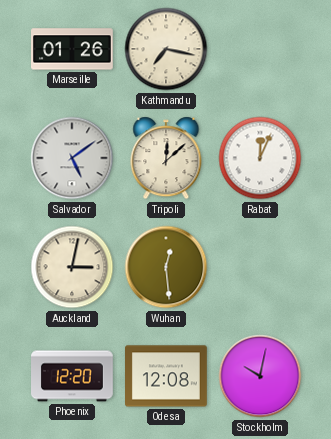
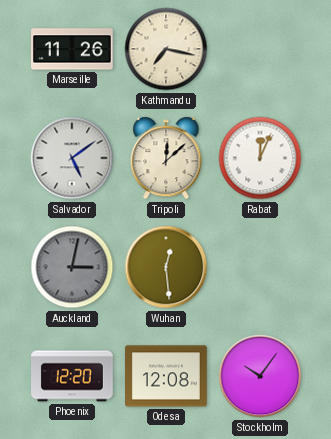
Marseille: 01:26 -> 11:26
Auckland dial: cream -> grey
Stockholm: 10:02 -> 10:06
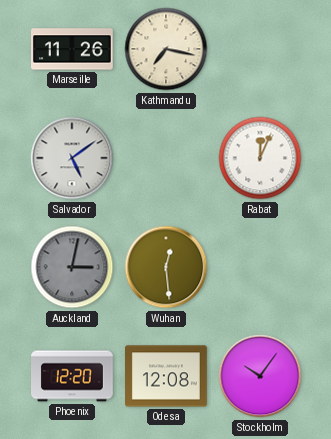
Tripoli: 12:08 -> none
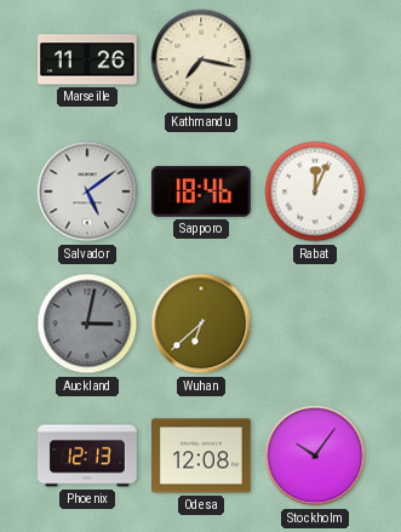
Sapporo: none -> 18:46
Wuhan: 12:29 -> 6:38
Phoenix: 12:20 -> 12:13
